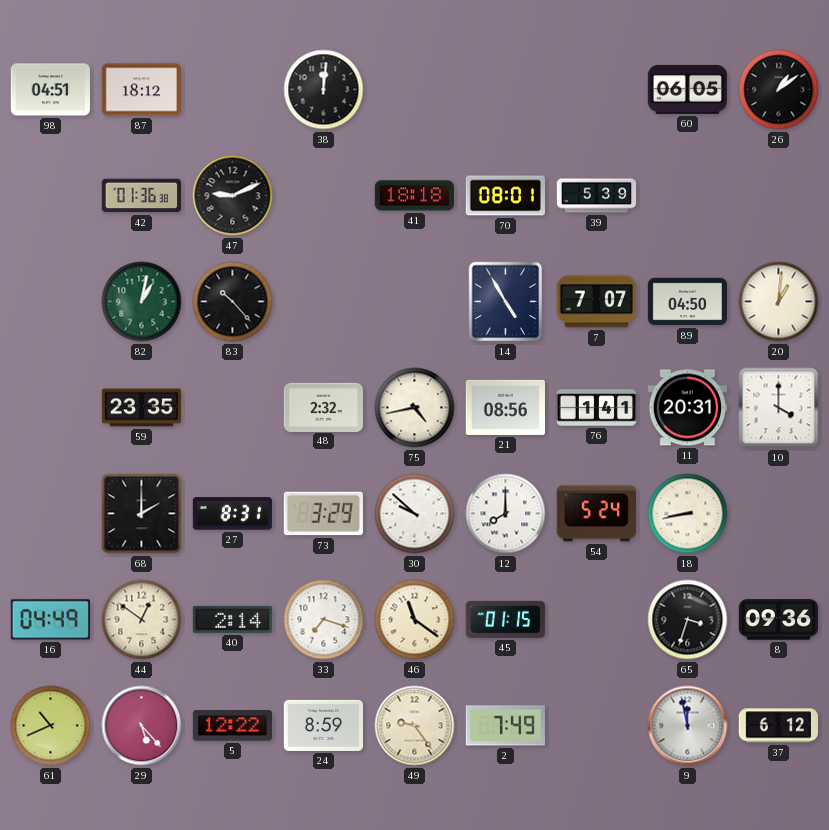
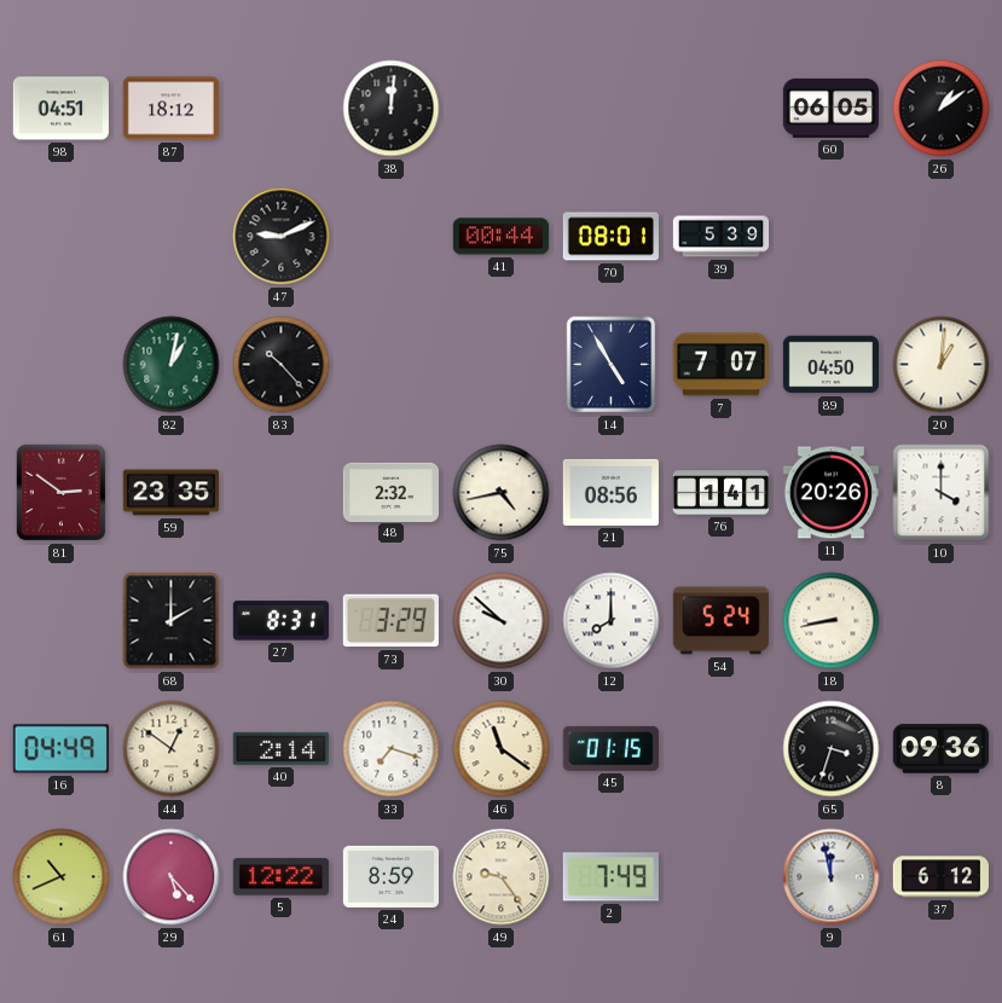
42: 01:36 -> none
41: 18:18 -> 00:44
81: none -> 2:51
11: 20:31 -> 20:26
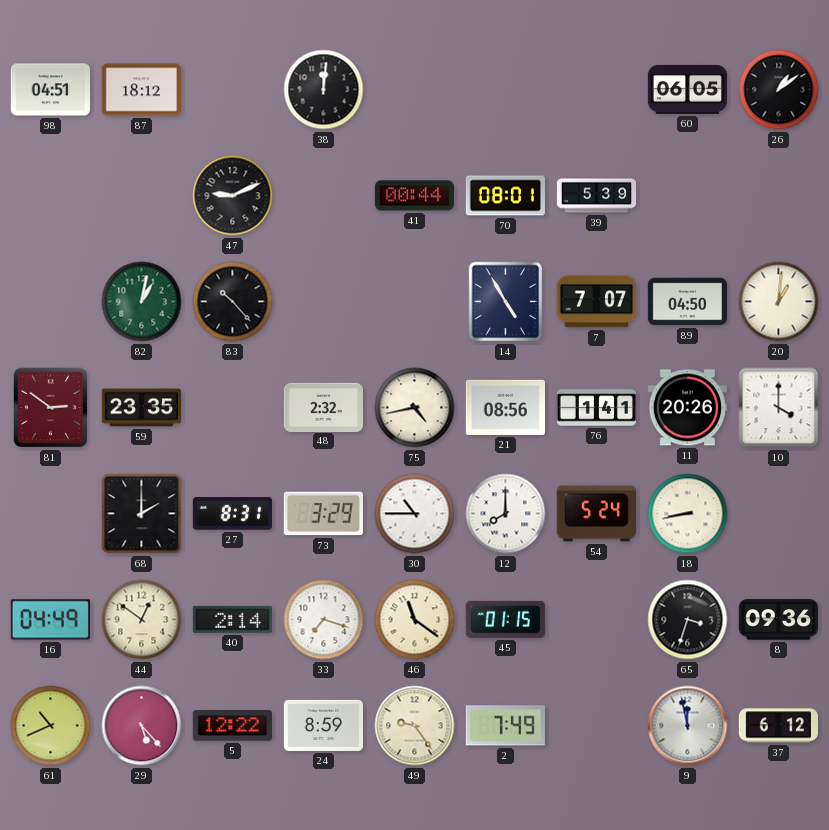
30: 9:52 -> 10:45
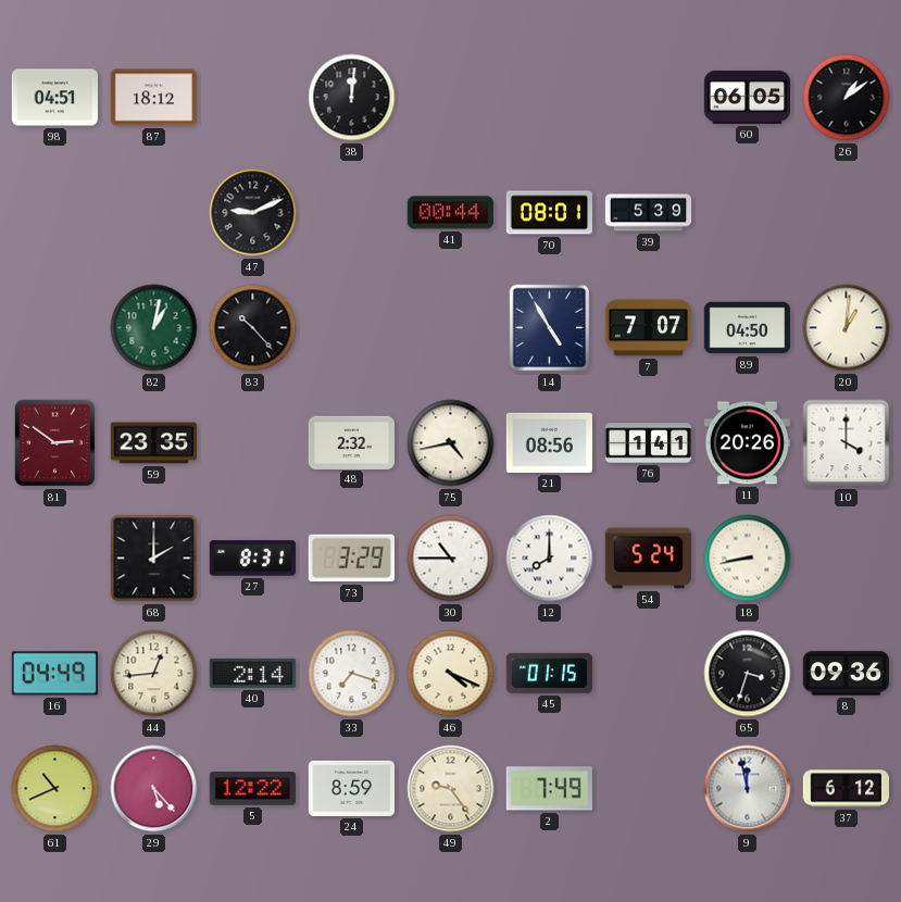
44: 12:51 -> 12:44
46: 11:21 -> 4:19
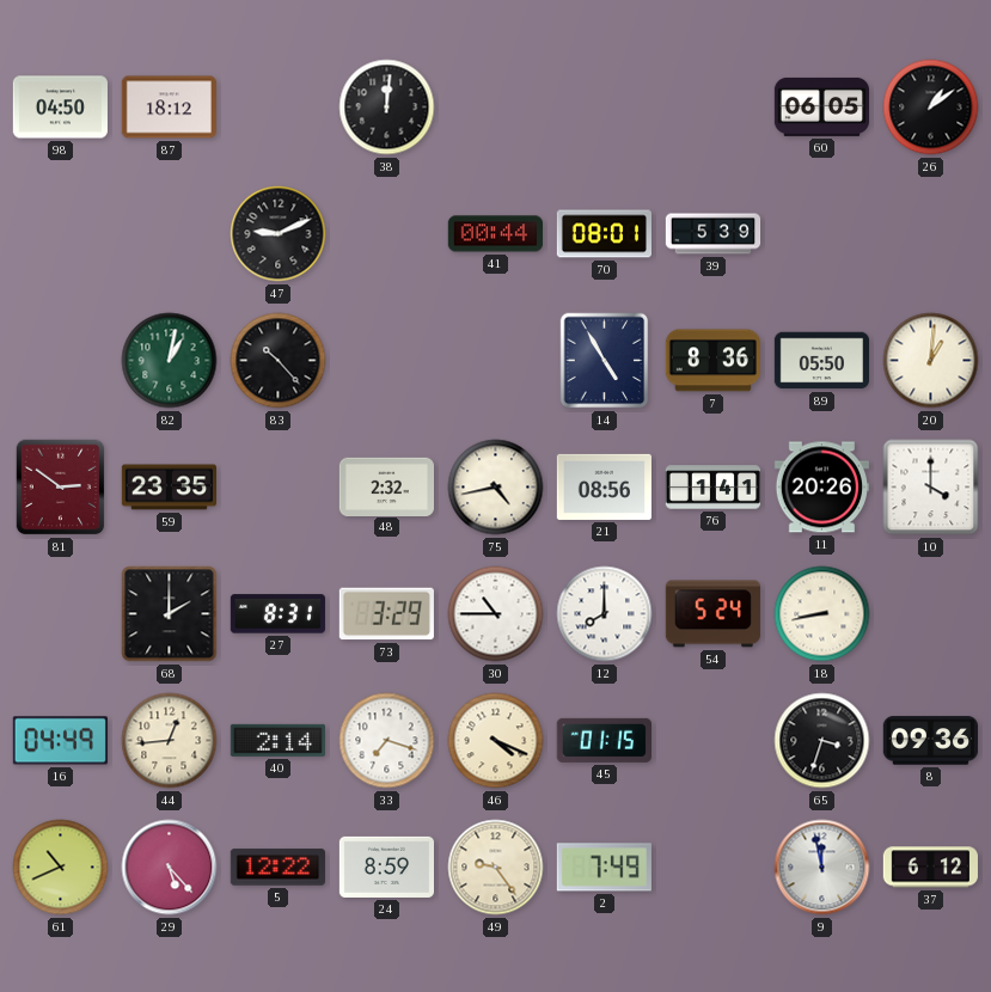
98: 04:51 -> 04:50
7: 7:07 -> 8:36
89: 04:50 -> 05:50
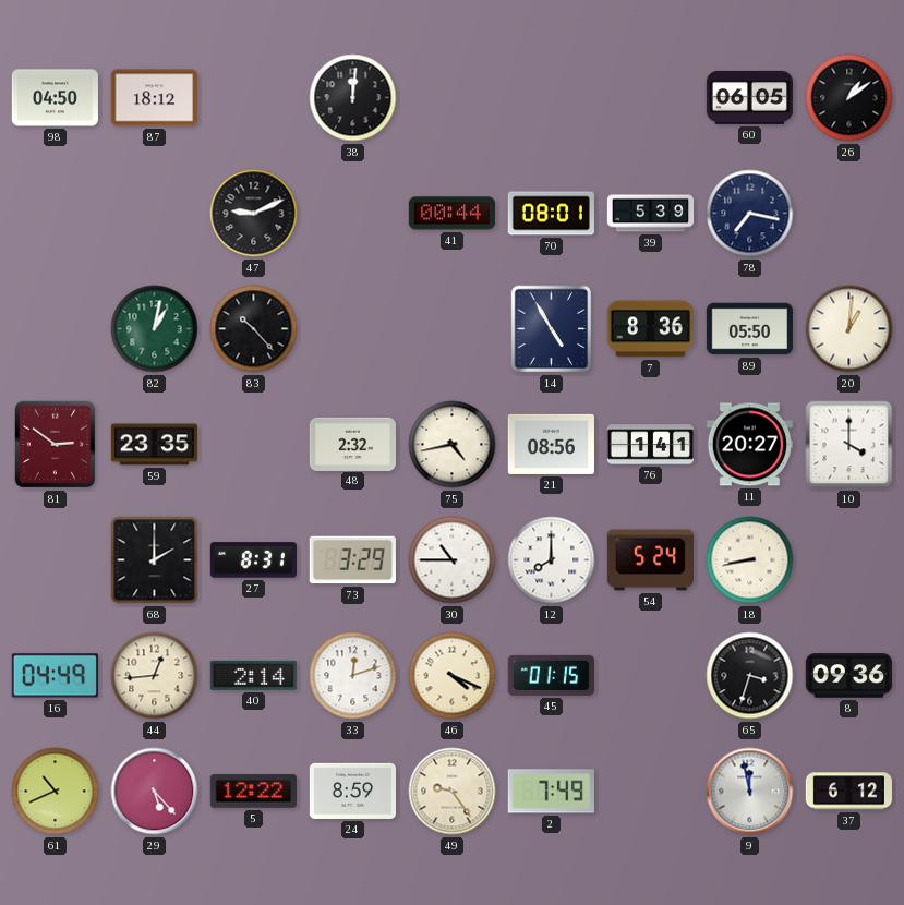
78: none -> 7:17
11: 20:26 -> 20:27
33: 7:18 -> 12:12
